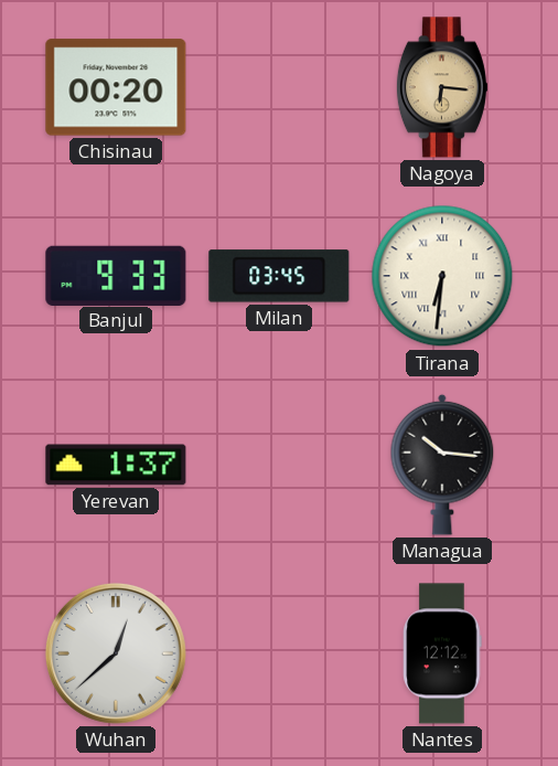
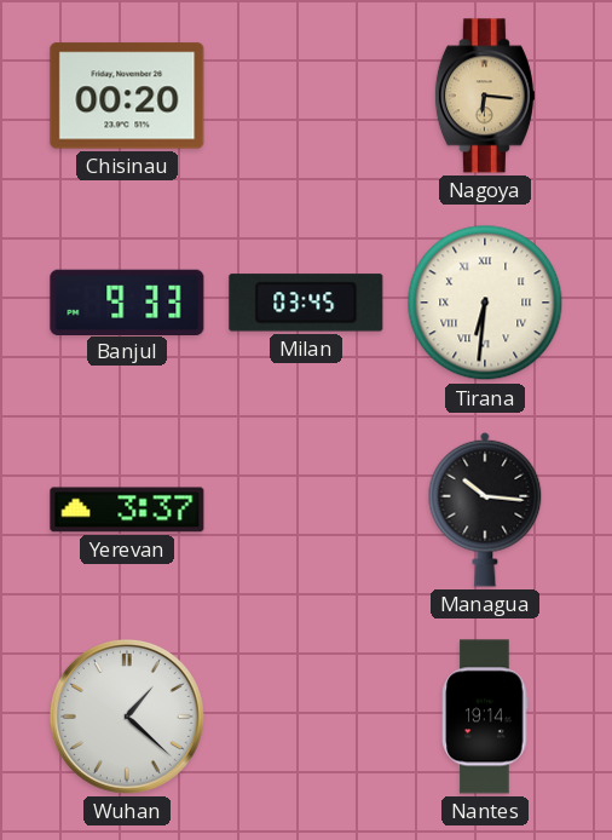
Yerevan: 1:37 -> 3:37
Wuhan: 12:38 -> 1:22
Nantes: 12:12 -> 19:14
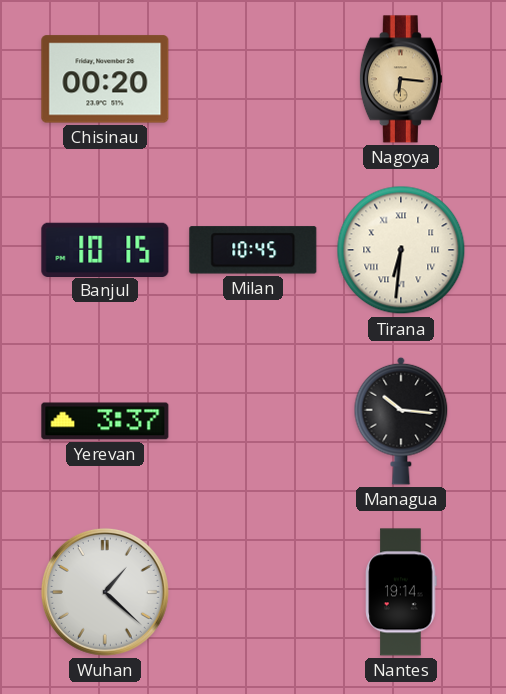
Banjul: 9:33 -> 10:15
Milan: 03:45 -> 10:45
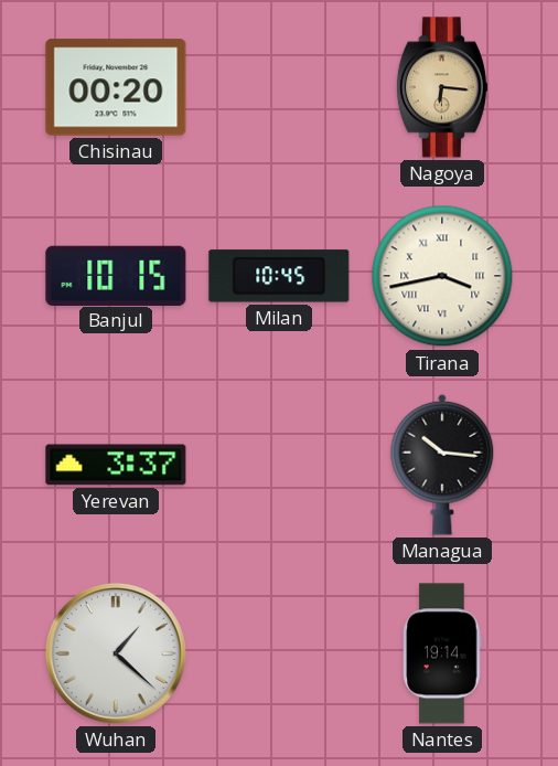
Tirana: 6:31 -> 3:43
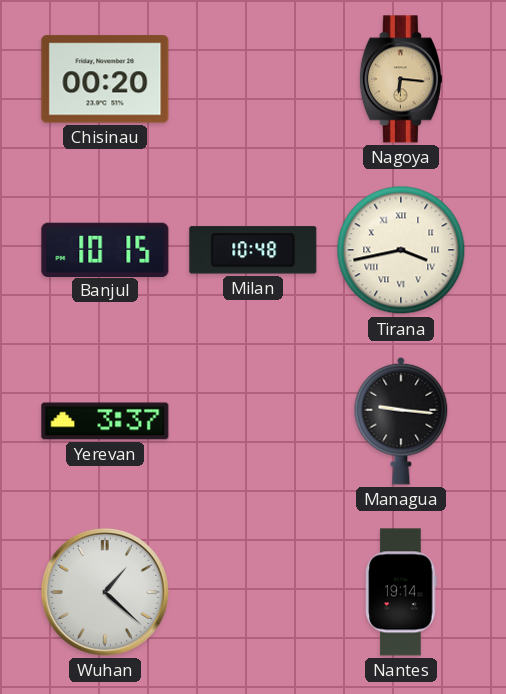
Milan: 10:45 -> 10:48
Managua: 10:16 -> 9:16
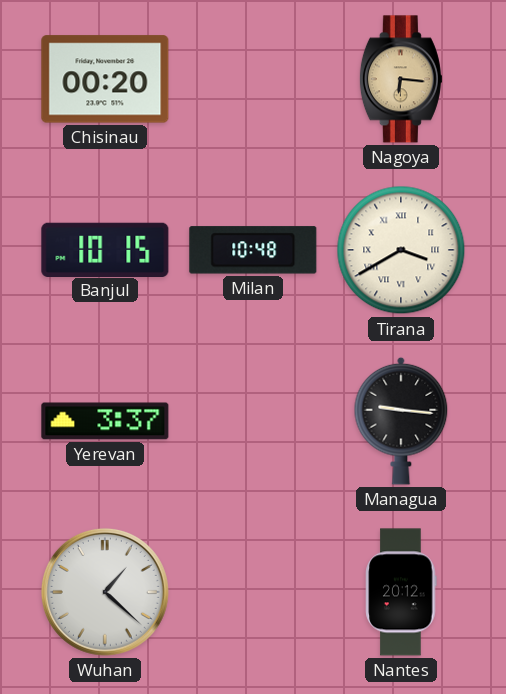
Tirana: 3:43 -> 3:40
Nantes: 19:14 -> 20:12
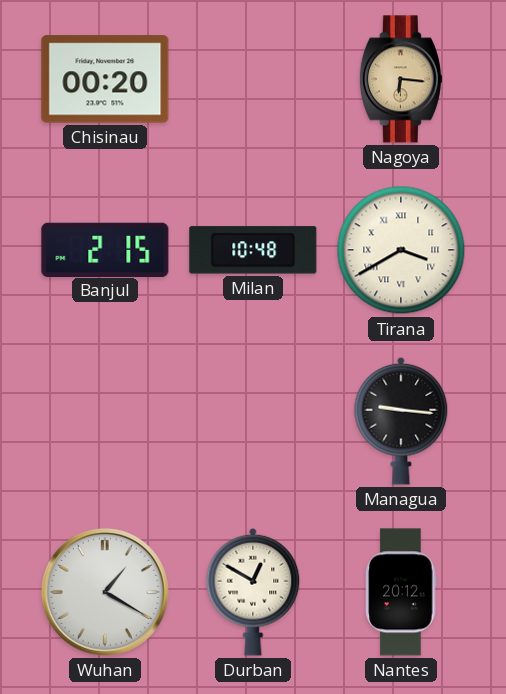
Banjul: 10:15 -> 2:15
Yerevan: 3:37 -> none
Wuhan: 1:22 -> 1:20
Durban: none -> 12:50
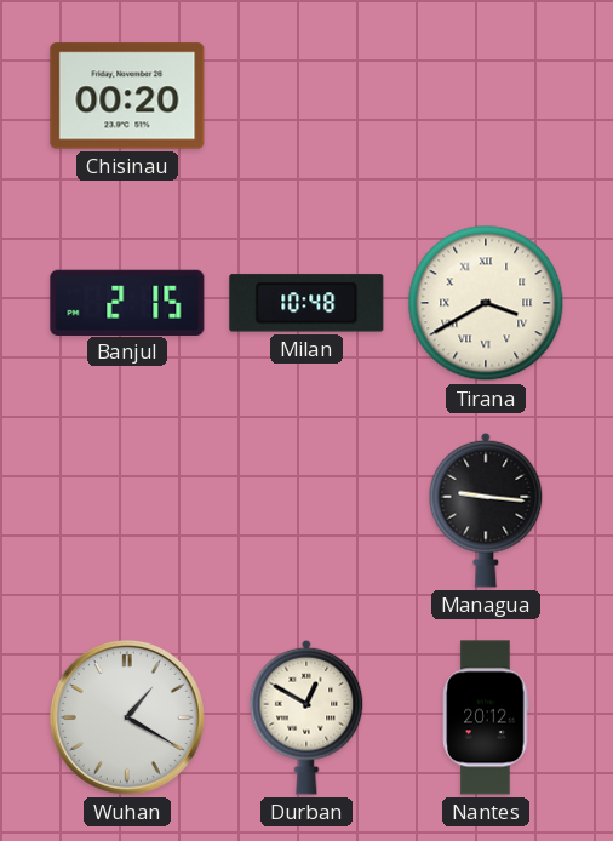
Nagoya: 6:16 -> none
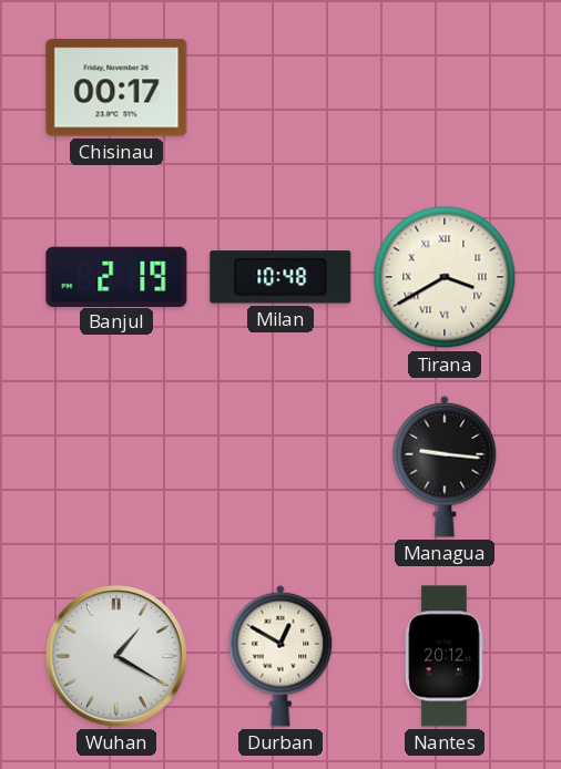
Chisinau: 00:20 -> 00:17
Banjul: 2:15 -> 2:19
